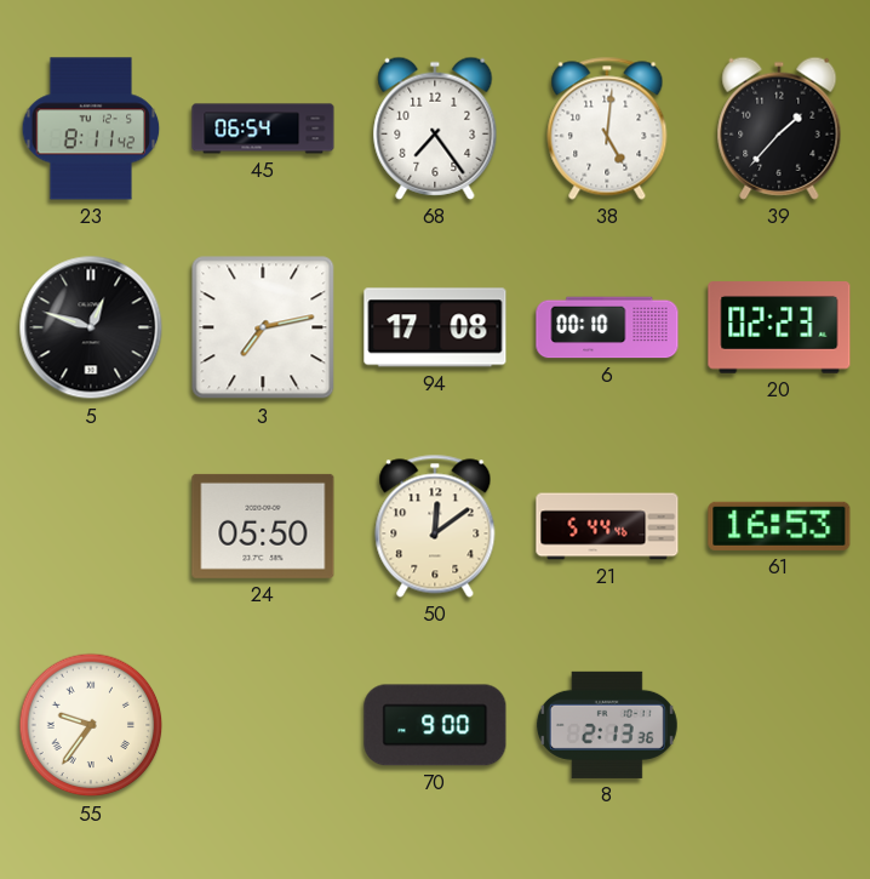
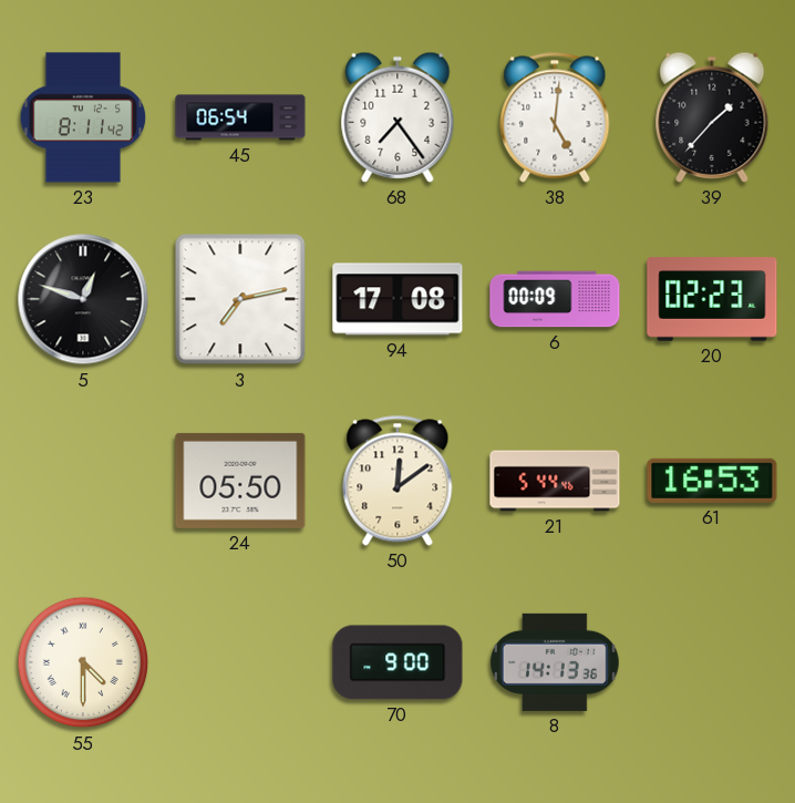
6: 00:10 -> 00:09
55: 9:36 -> 4:30
8: 2:13 -> 14:13
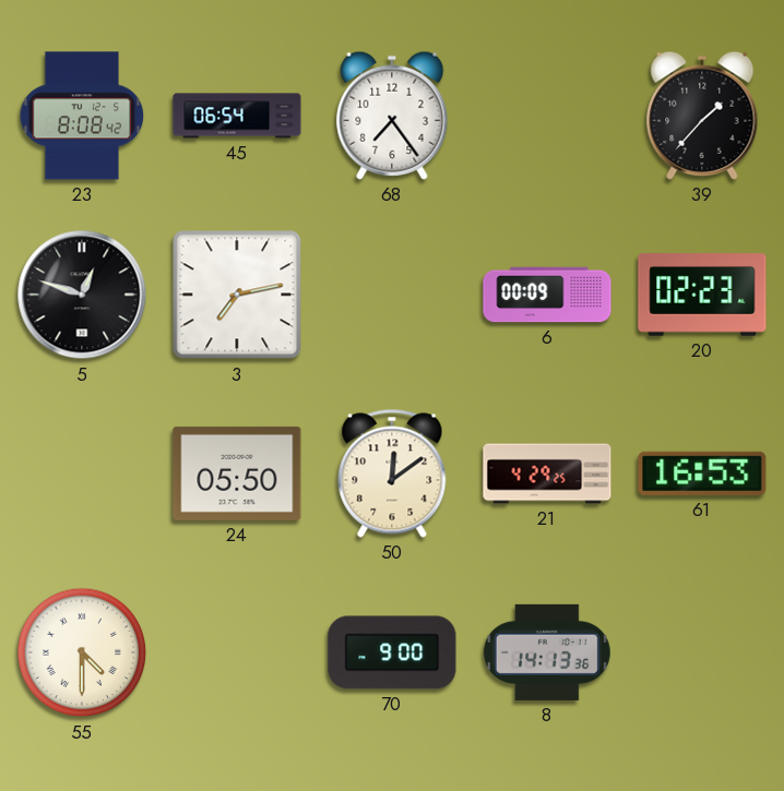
23: 8:11 -> 8:08
38: 5:01 -> none
94: 17:08 -> none
21: 5:44 -> 4:29
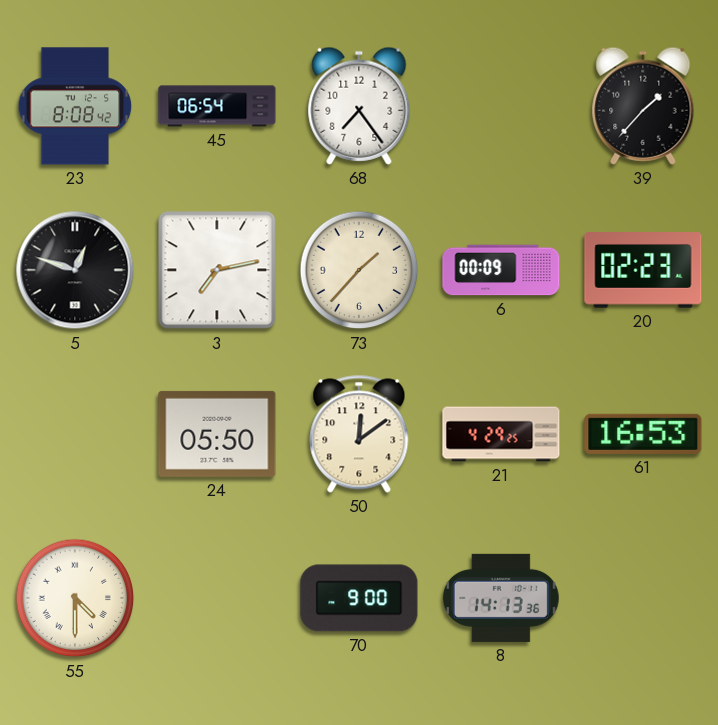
73: none -> 1:37
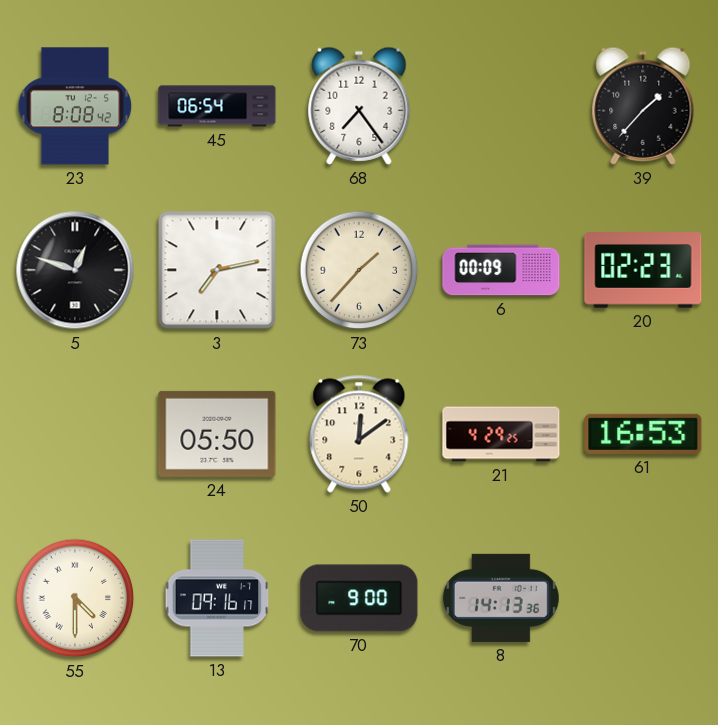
13: none -> 09:16
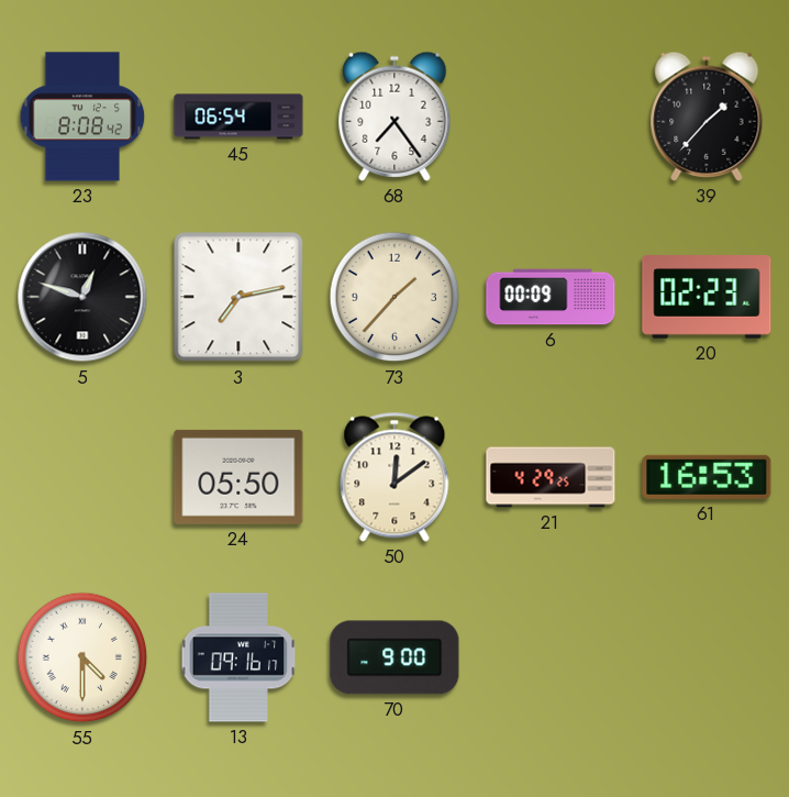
8: 14:13 -> none
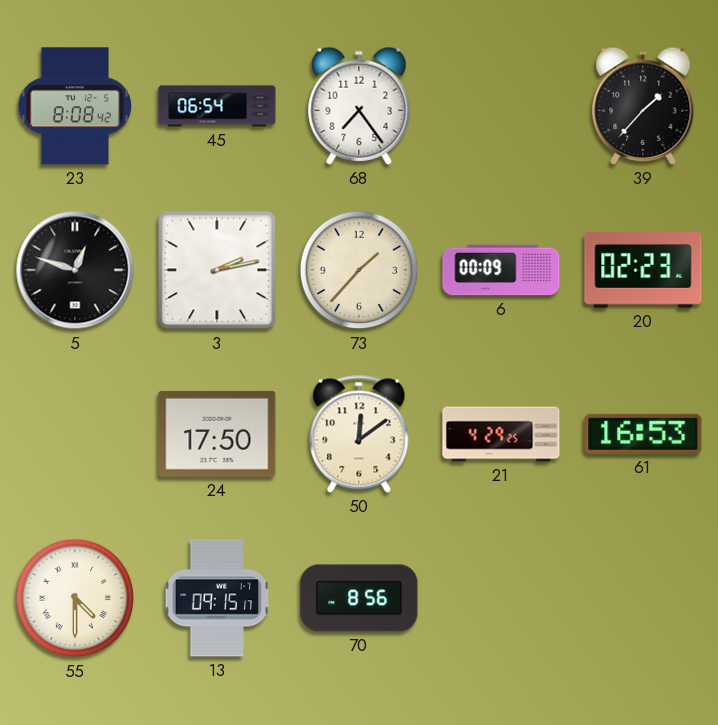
3: 7:13 -> 2:13
24: 05:50 -> 17:50
13: 09:16 -> 09:15
70: 9:00 -> 8:56
